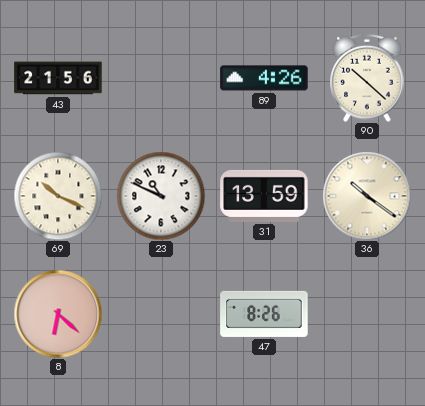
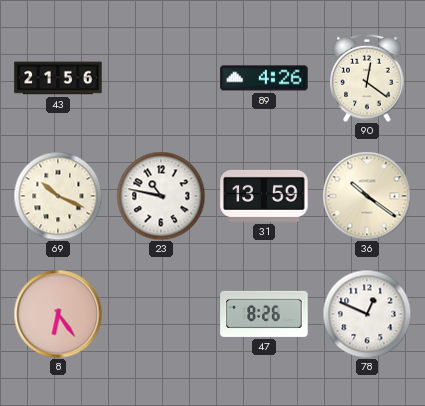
90: 10:22 -> 12:21
23: 10:49 -> 10:47
8: 6:22 -> 6:24
78: none -> 12:49
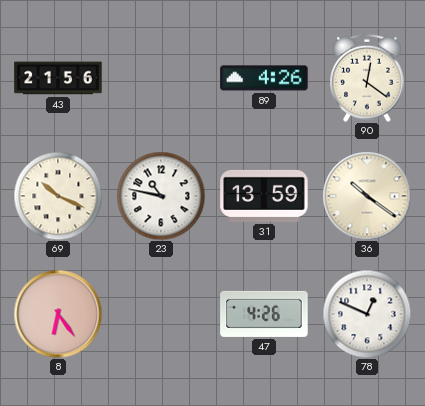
47: 8:26 -> 4:26
